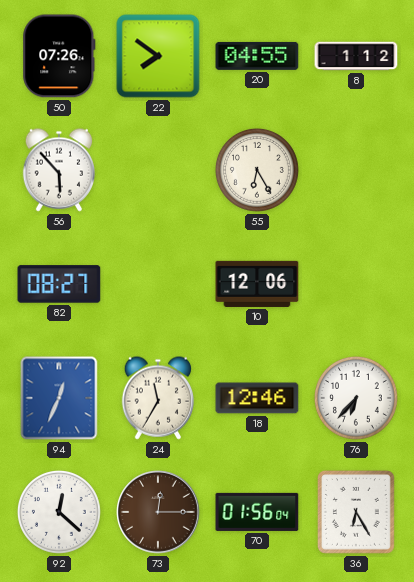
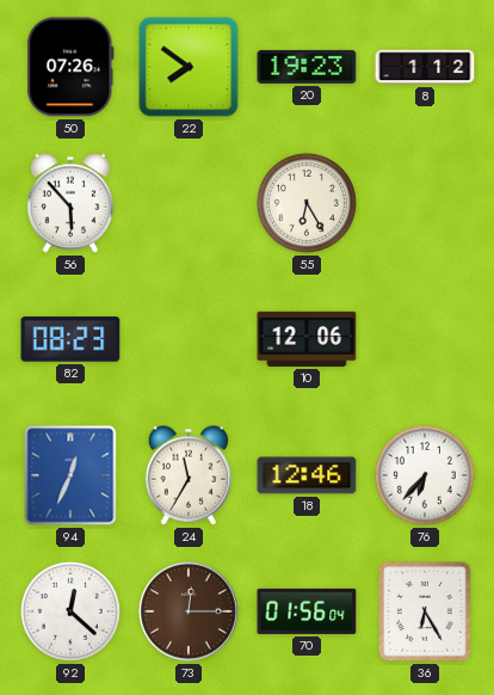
20: 04:55 -> 19:23
82: 08:27 -> 08:23
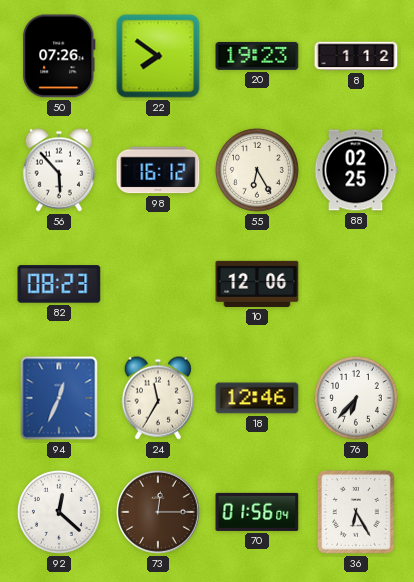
98: none -> 16:12
88: none -> 02:25
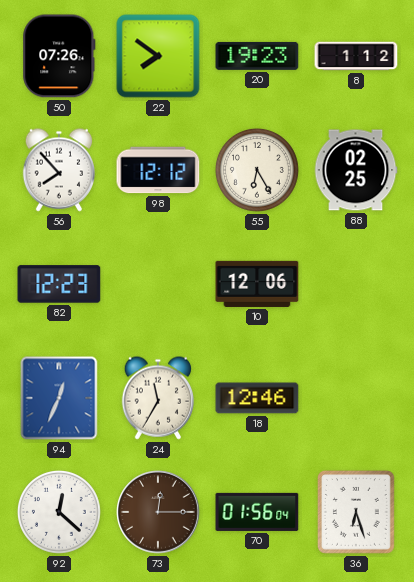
56: 5:53 -> 7:53
98: 16:12 -> 12:12
82: 08:23 -> 12:23
76: 6:37 -> none
36: 6:25 -> 6:27
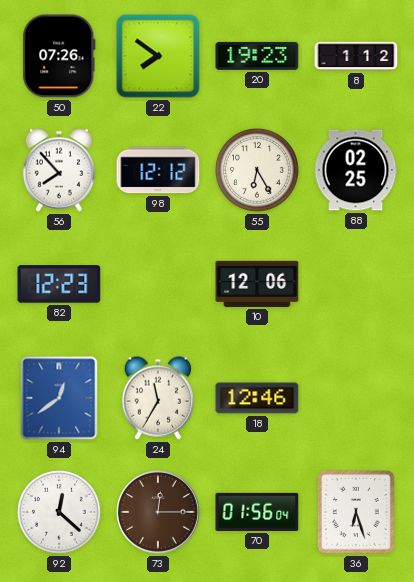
94: 12:34 -> 12:39
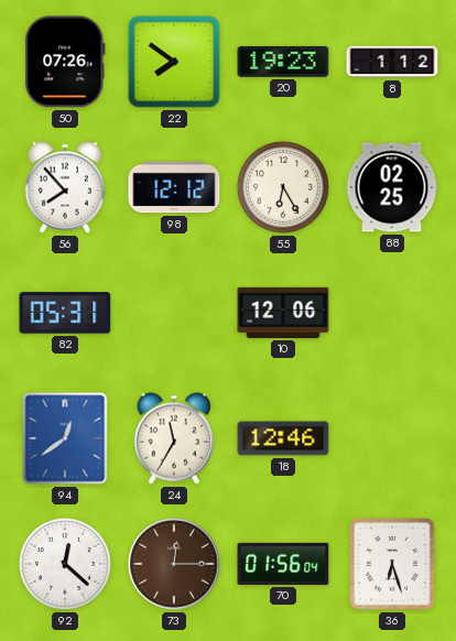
82: 12:23 -> 05:31
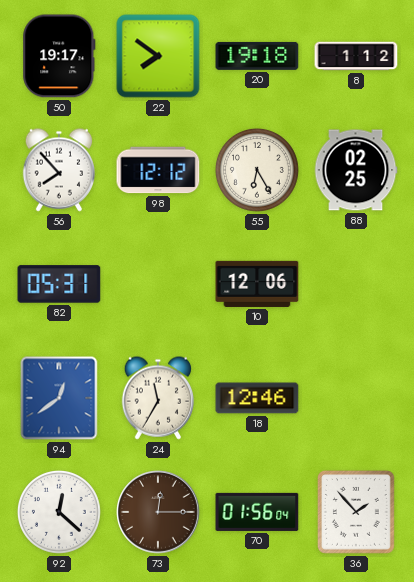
50: 07:26 -> 19:17
20: 19:23 -> 19:18
36: 6:27 -> 1:53
